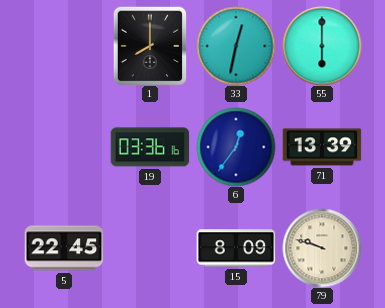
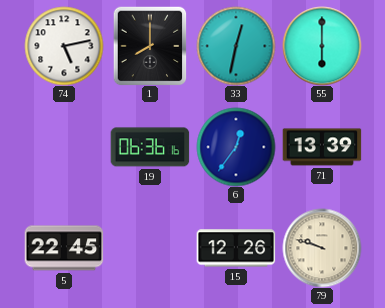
74: none -> 5:13
19: 03:36 -> 06:36
15: 8:09 -> 12:26
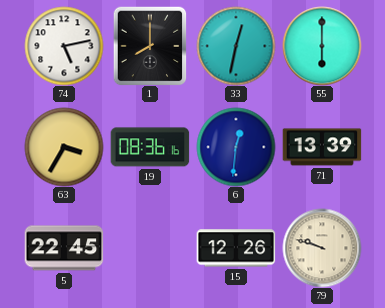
63: none -> 3:35
19: 06:36 -> 08:36
6: 12:36 -> 12:31
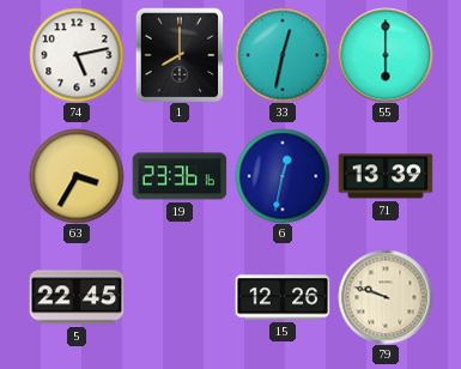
19: 08:36 -> 23:36
6: 12:31 -> 12:32
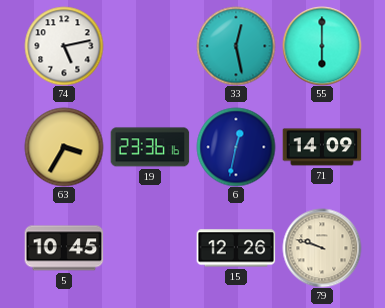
1: 8:00 -> none
33: 12:32 -> 12:28
71: 13:39 -> 14:09
5: 22:45 -> 10:45
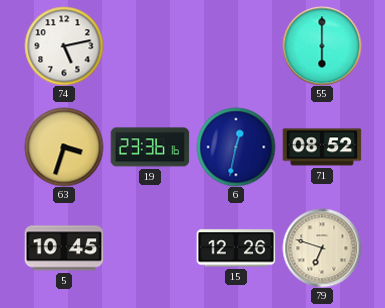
33: 12:28 -> none
63: 3:35 -> 3:33
71: 14:09 -> 08:52
79: 9:48 -> 6:48
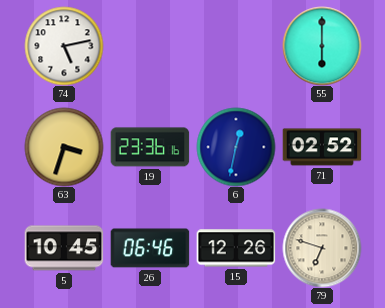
71: 08:52 -> 02:52
26: none -> 06:46
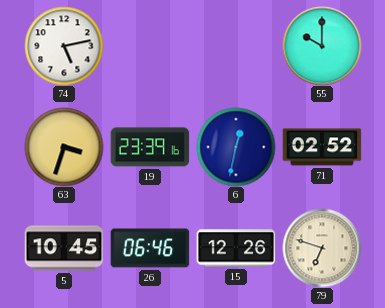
55: 6:00 -> 10:00
19: 23:36 -> 23:39
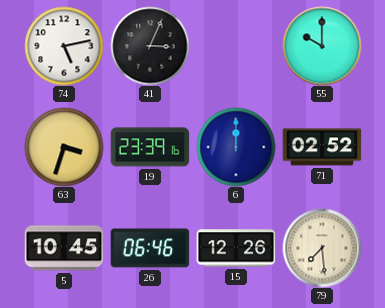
41: none -> 3:04
6: 12:32 -> 12:00
79: 6:48 -> 7:29
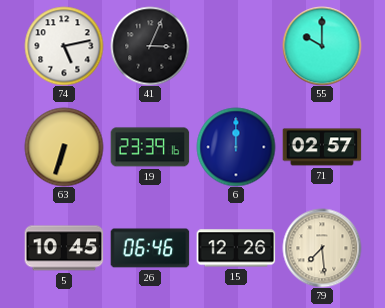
63: 3:33 -> 6:33
71: 02:52 -> 02:57
